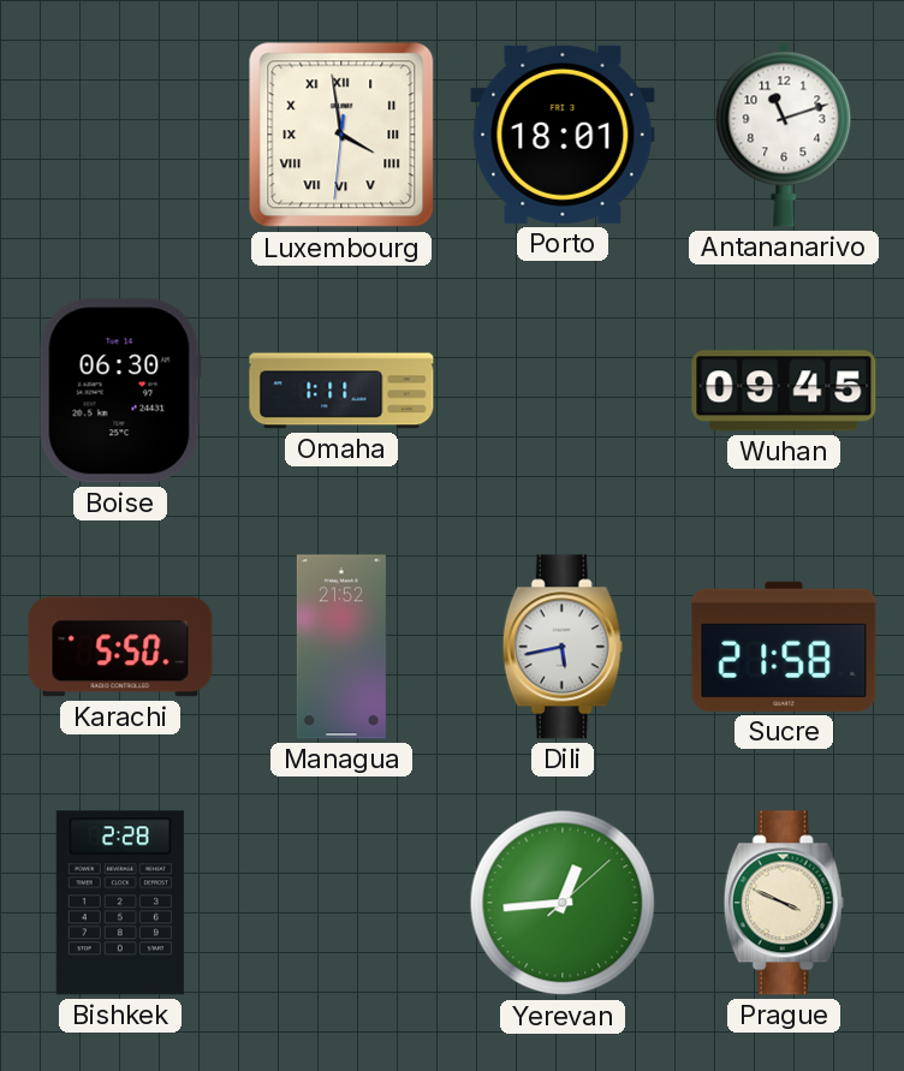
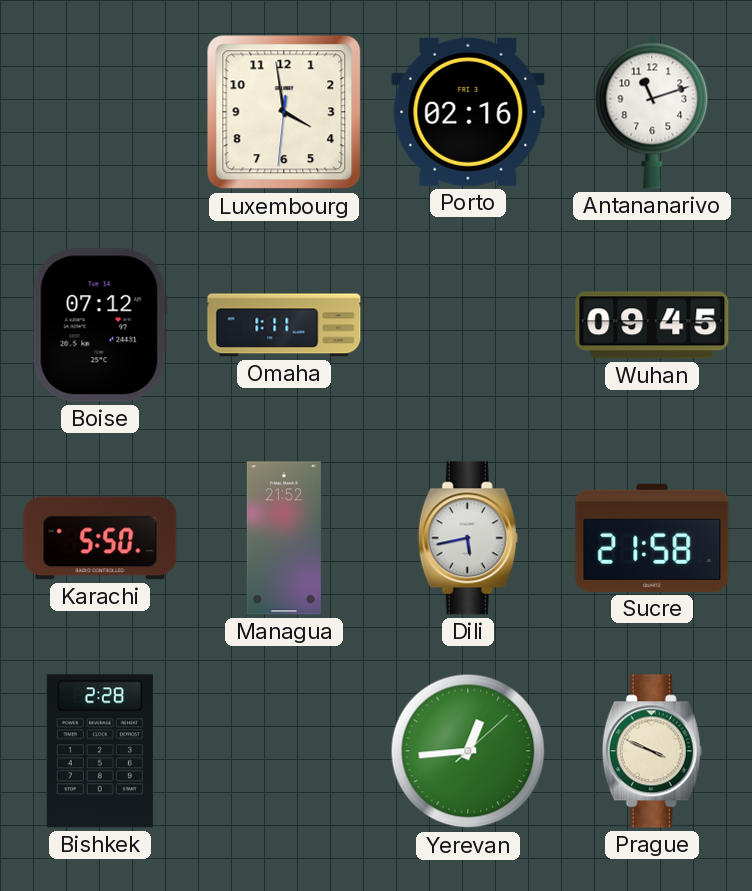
Luxembourg numerals: Roman -> Arabic
Porto: 18:01 -> 02:16
Boise: 06:30 -> 07:12
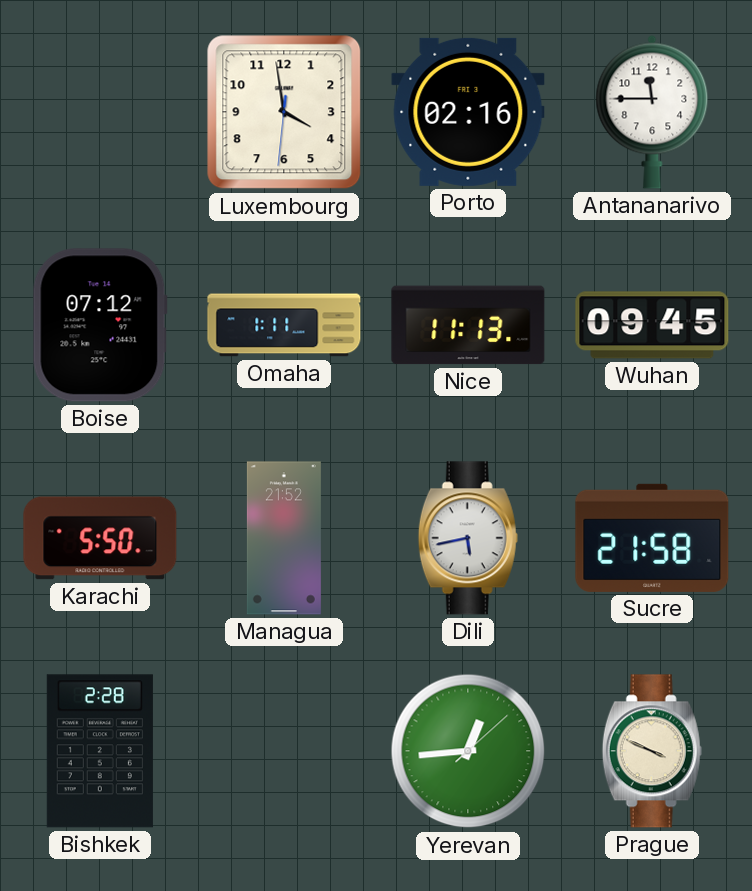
Antananarivo: 11:12 -> 11:45
Nice: none -> 11:13
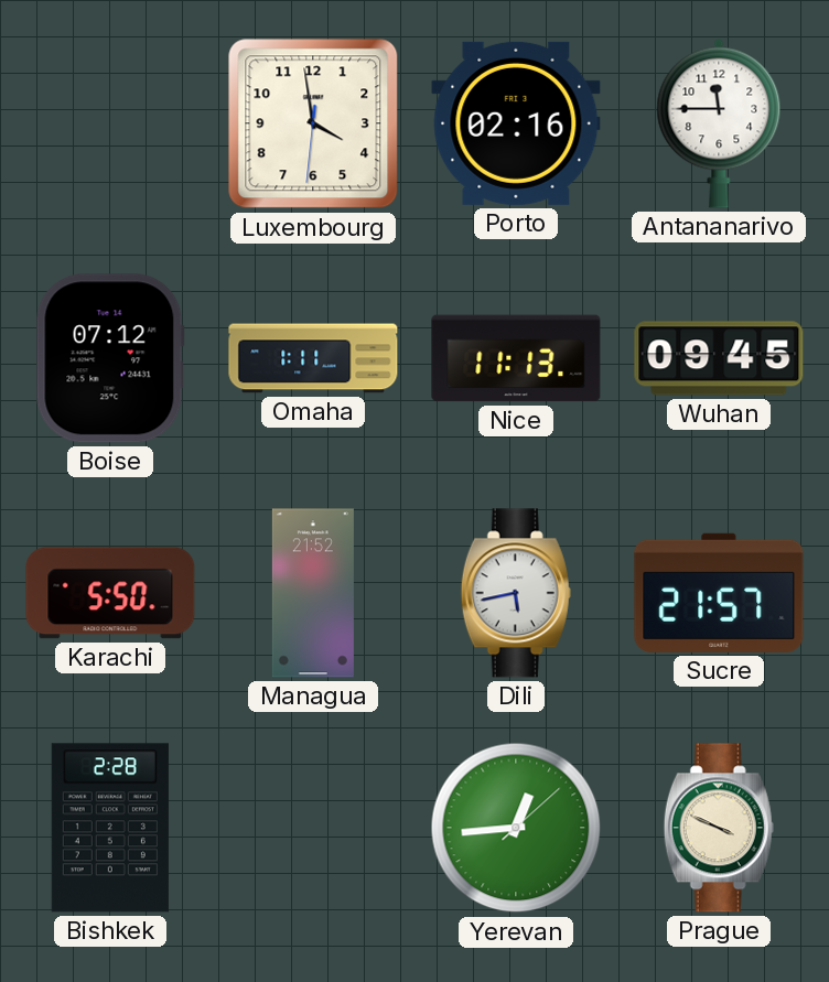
Sucre: 21:58 -> 21:57
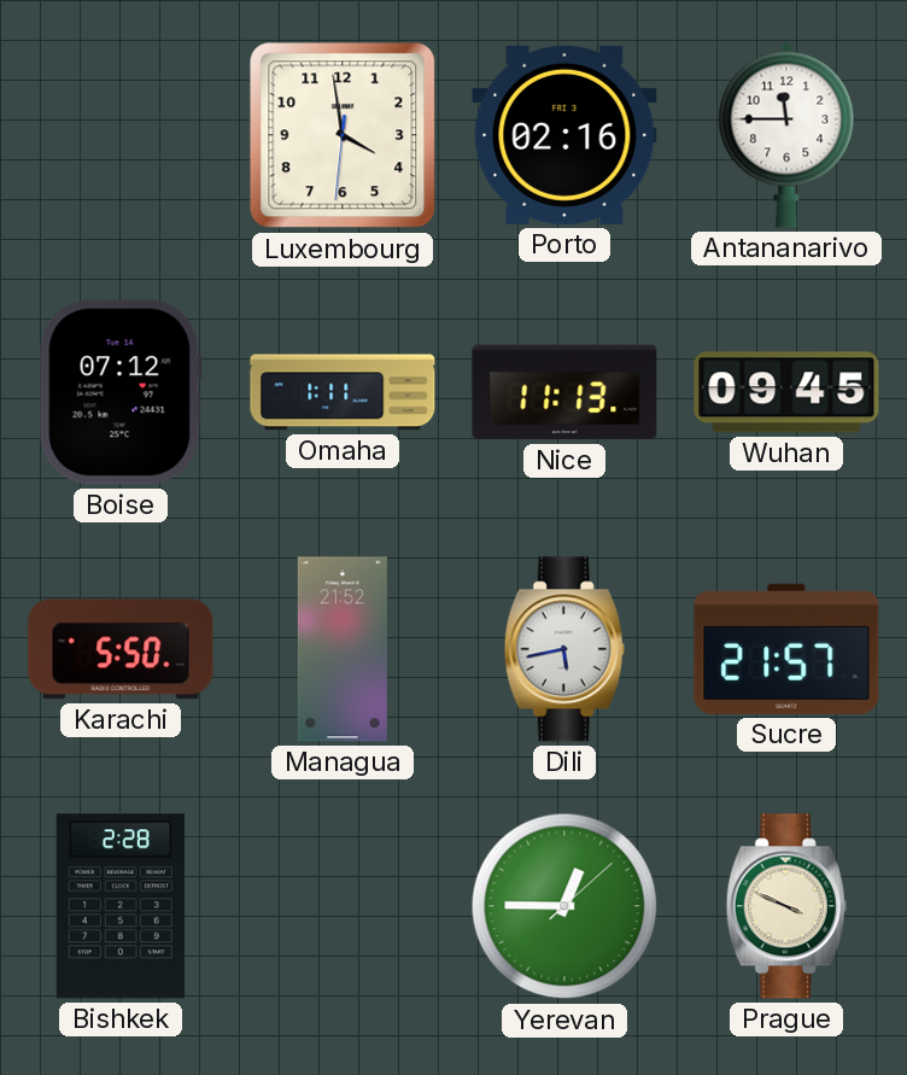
Yerevan: 12:44 -> 12:45
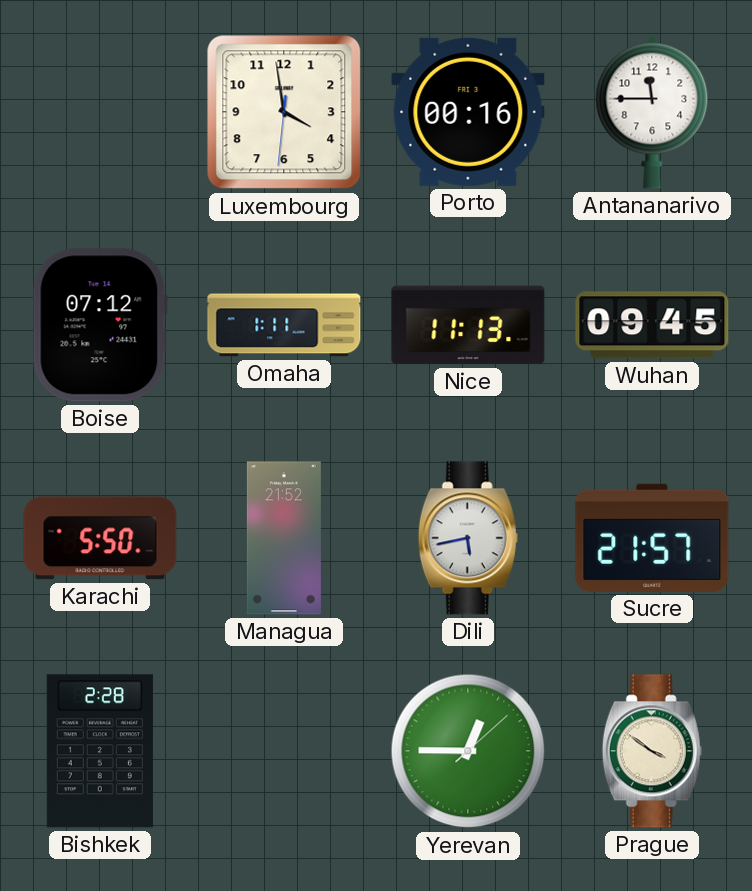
Porto: 02:16 -> 00:16
Prague: 3:49 -> 3:51
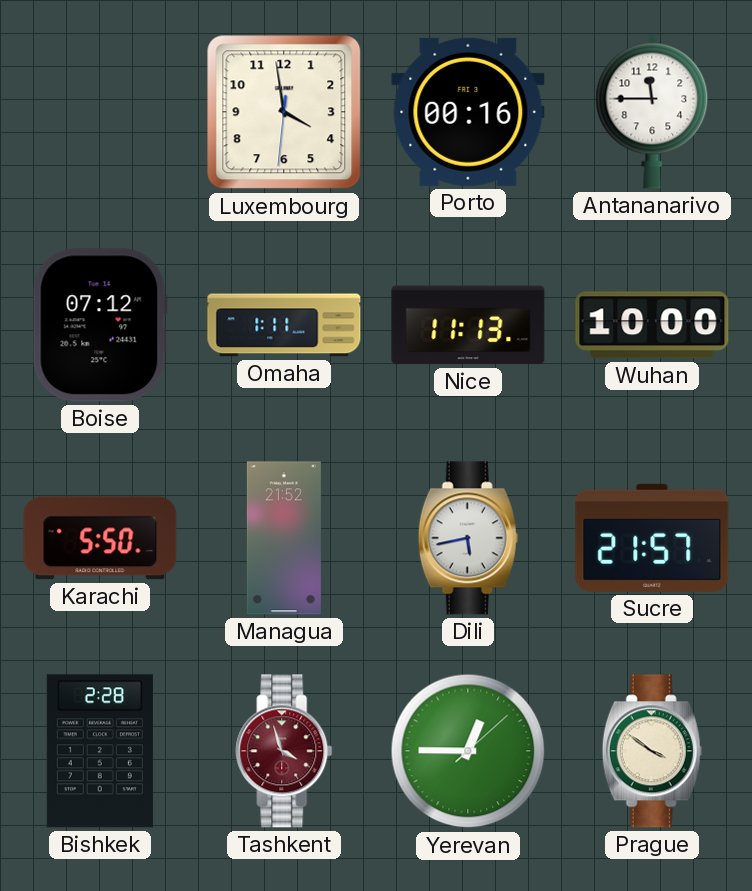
Wuhan: 09:45 -> 10:00
Tashkent: none -> 3:57
